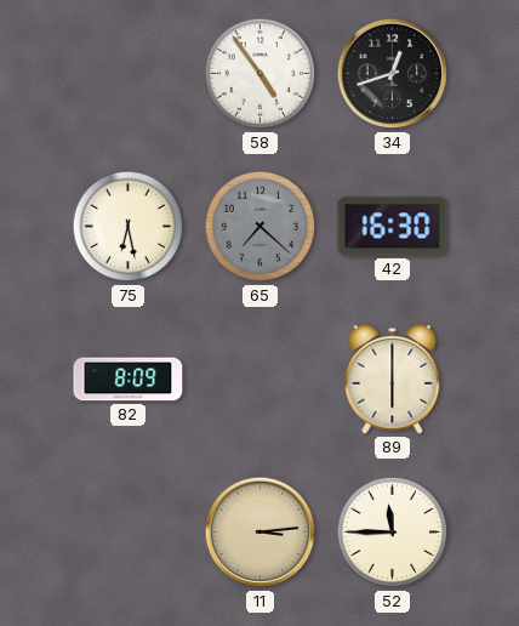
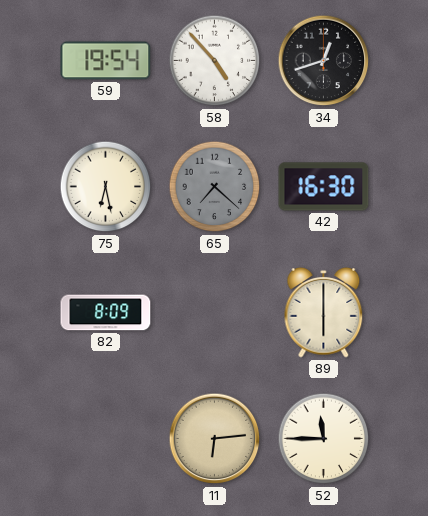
59: none -> 19:54
58: 4:54 -> 4:53
11: 3:14 -> 6:14
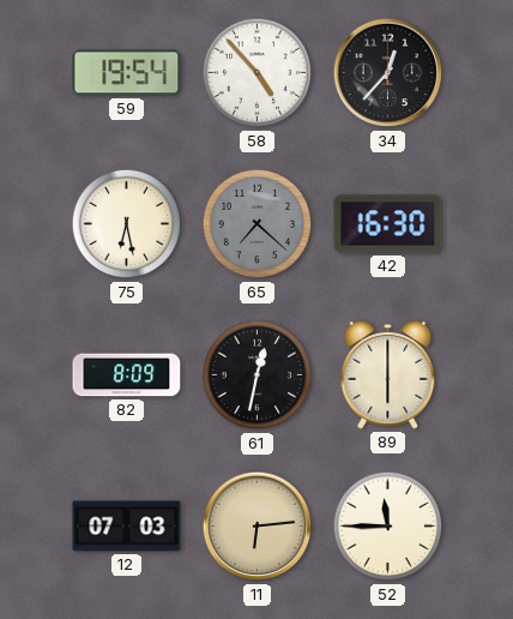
34: 12:42 -> 12:37
61: none -> 12:32
12: none -> 07:03
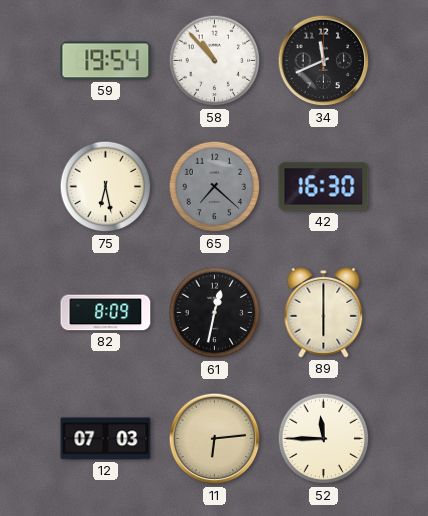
58: 4:53 -> 10:53
34: 12:37 -> 11:41
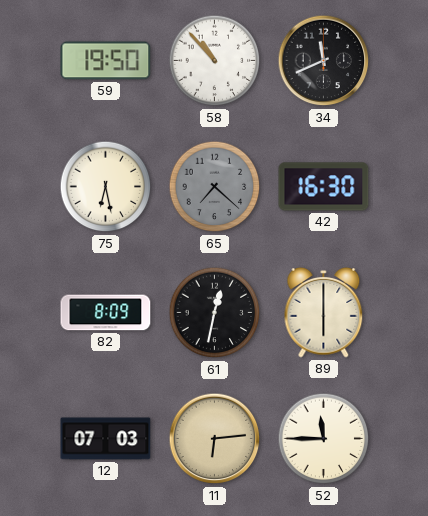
59: 19:54 -> 19:50
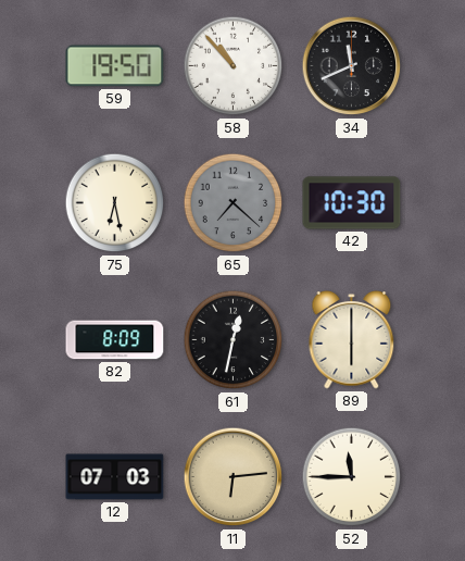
42: 16:30 -> 10:30
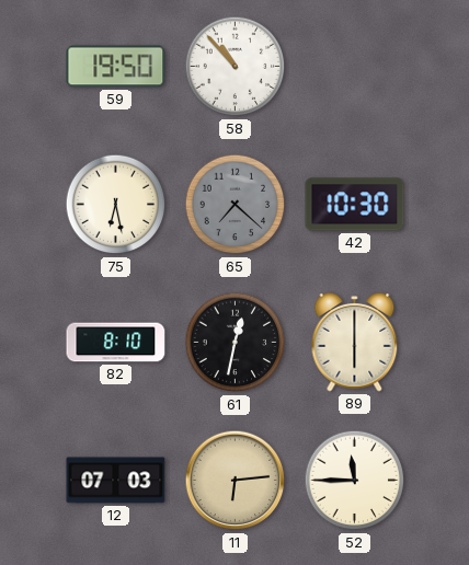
34: 11:41 -> none
82: 8:09 -> 8:10
